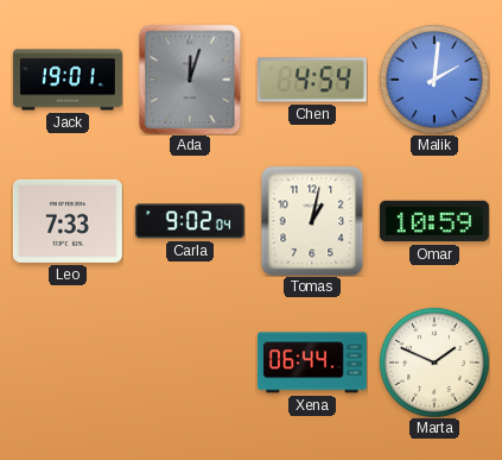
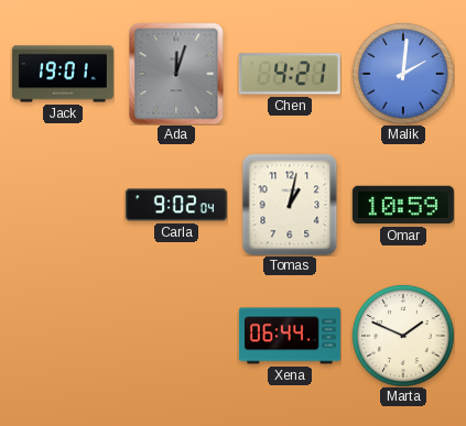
Chen: 4:54 -> 4:21
Leo: 7:33 -> none
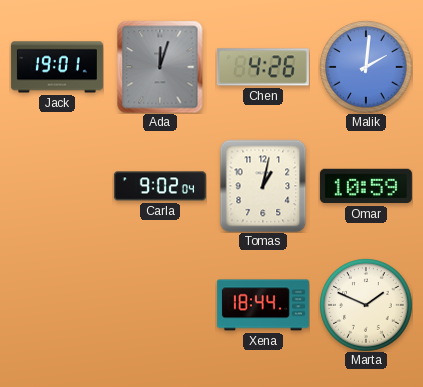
Chen: 4:21 -> 4:26
Xena: 06:44 -> 18:44
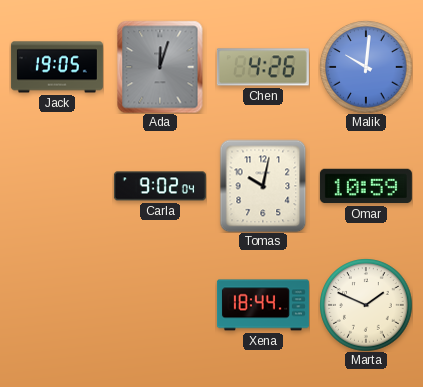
Jack: 19:01 -> 19:05
Malik: 2:01 -> 10:01
Tomas: 1:02 -> 10:02
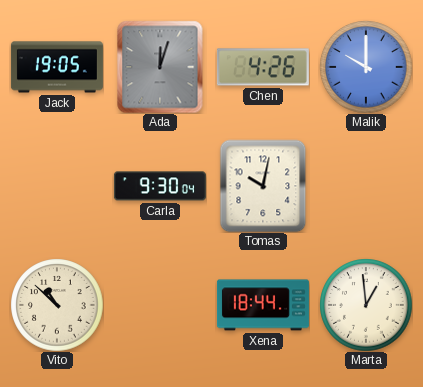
Malik: 10:01 -> 10:00
Carla: 9:02 -> 9:30
Omar: 10:59 -> none
Vito: none -> 10:52
Marta: 1:49 -> 12:59
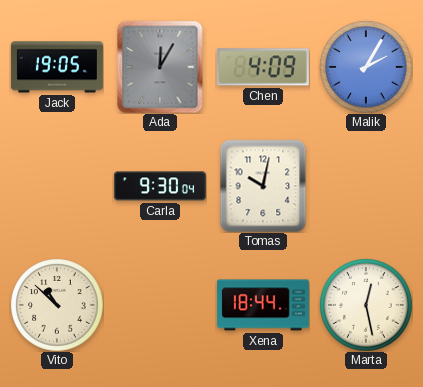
Ada: 12:03 -> 12:05
Chen: 4:26 -> 4:09
Malik: 10:00 -> 2:05
Marta: 12:59 -> 12:28
